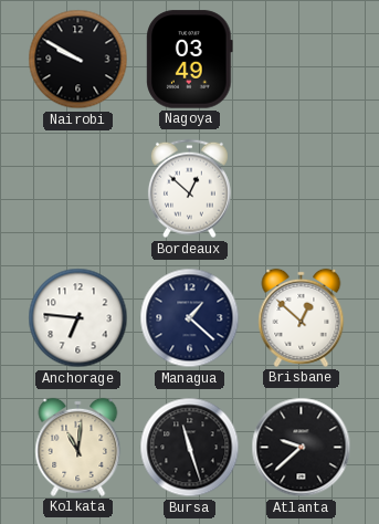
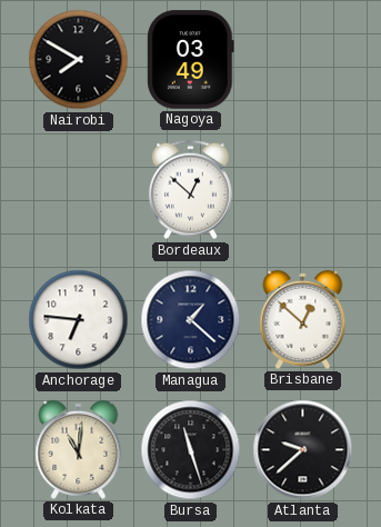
Nairobi: 9:50 -> 7:50
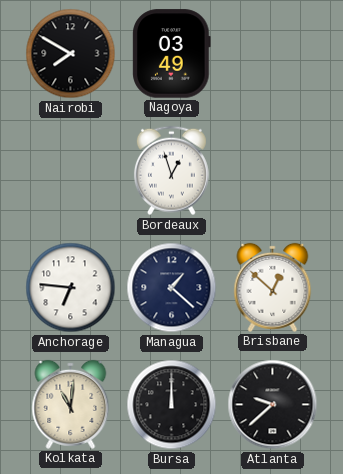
Bordeaux: 12:52 -> 12:57
Bursa: 11:27 -> 12:00
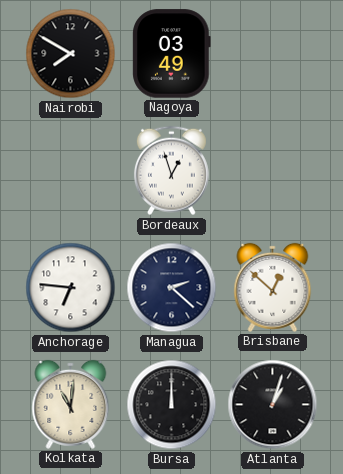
Managua: 1:22 -> 2:22
Atlanta: 9:38 -> 1:03
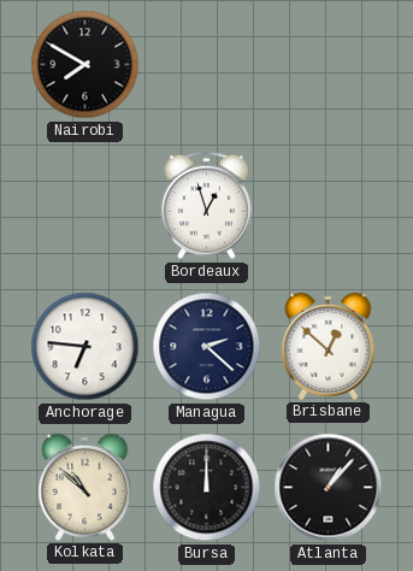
Nagoya: 03:49 -> none
Kolkata: 11:01 -> 10:52
Atlanta: 1:03 -> 1:07
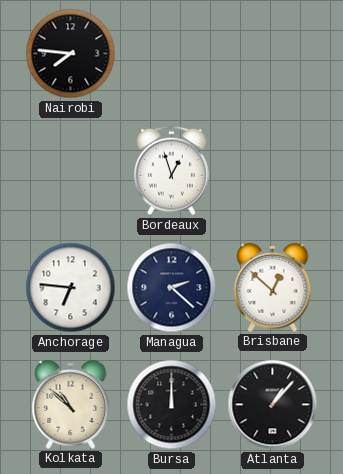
Nairobi: 7:50 -> 7:46
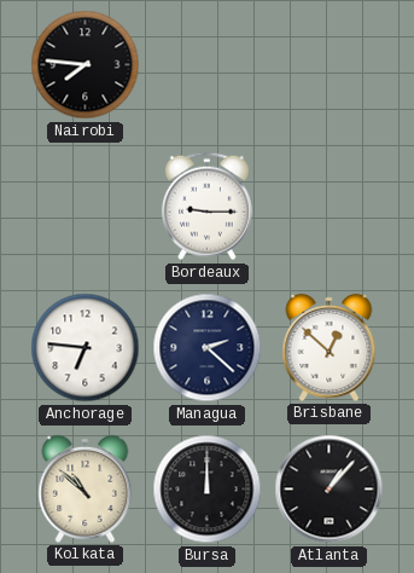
Bordeaux: 12:57 -> 9:15
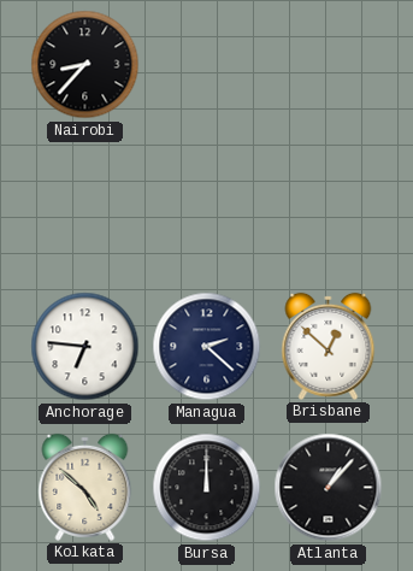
Nairobi: 7:46 -> 8:37
Bordeaux: 9:15 -> none
Kolkata: 10:52 -> 4:52
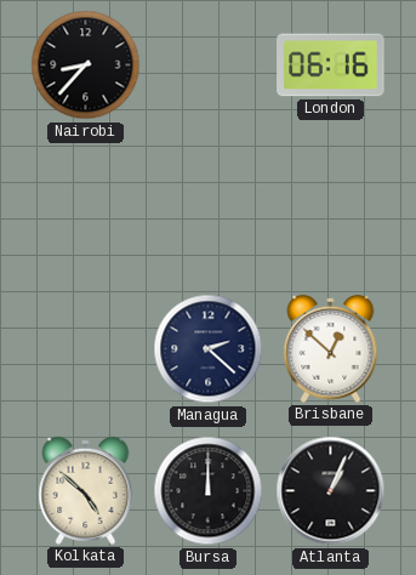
London: none -> 06:16
Anchorage: 6:46 -> none
Atlanta: 1:07 -> 1:04
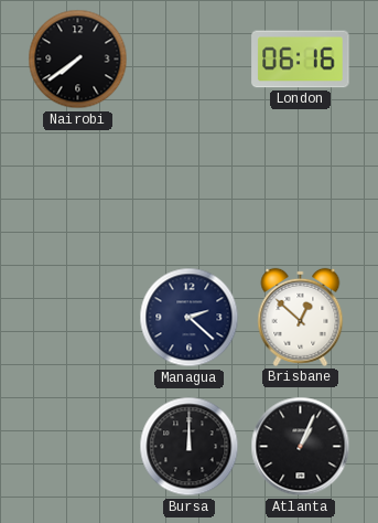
Nairobi: 8:37 -> 7:39
Kolkata: 4:52 -> none
